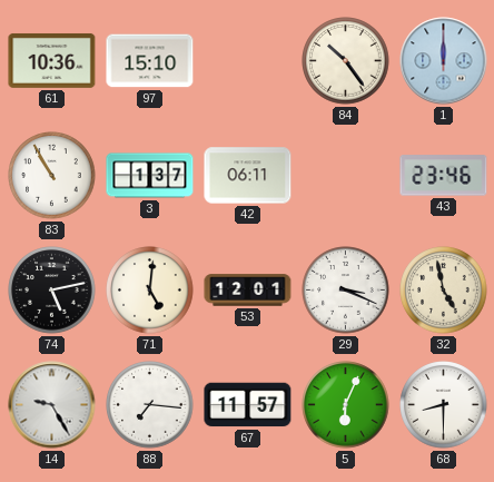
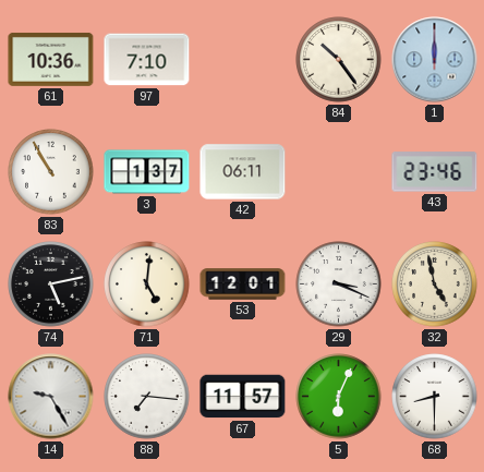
97: 15:10 -> 7:10
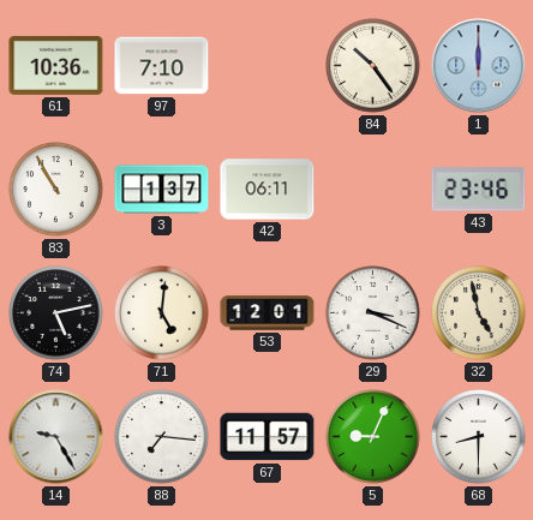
5: 6:04 -> 9:04
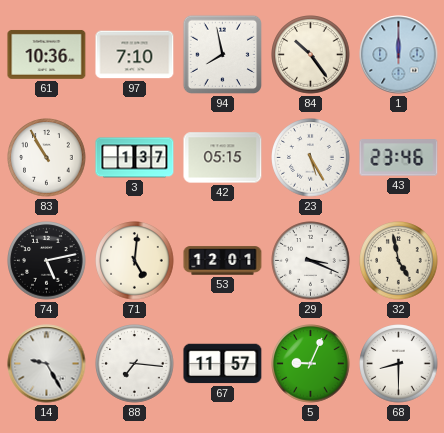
94: none -> 7:58
42: 06:11 -> 05:15
23: none -> 5:25
